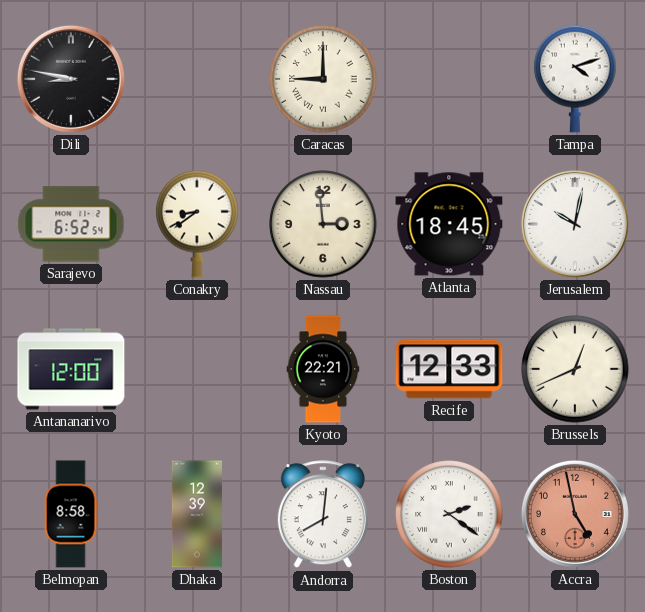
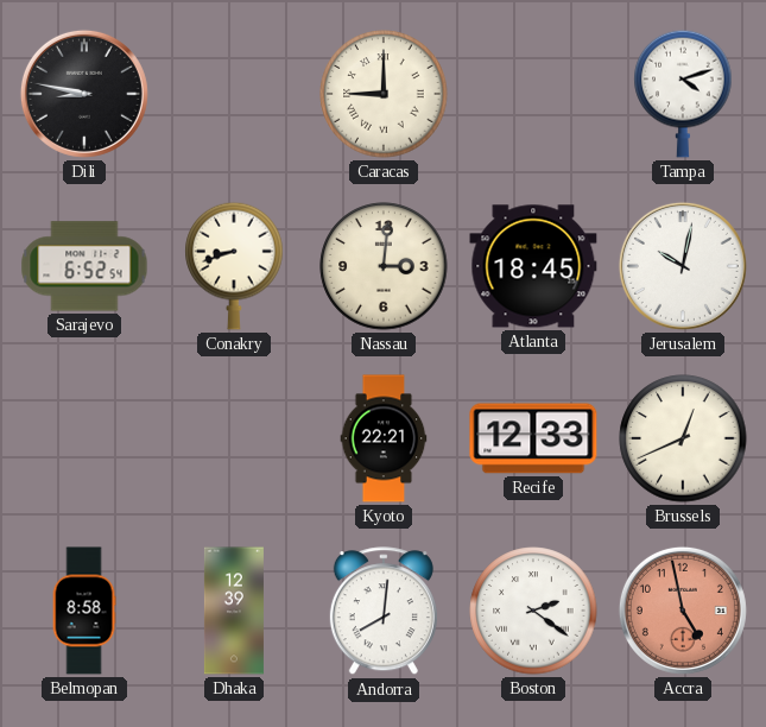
Conakry: 8:39 -> 8:42
Nassau: 2:59 -> 3:01
Antananarivo: 12:00 -> none
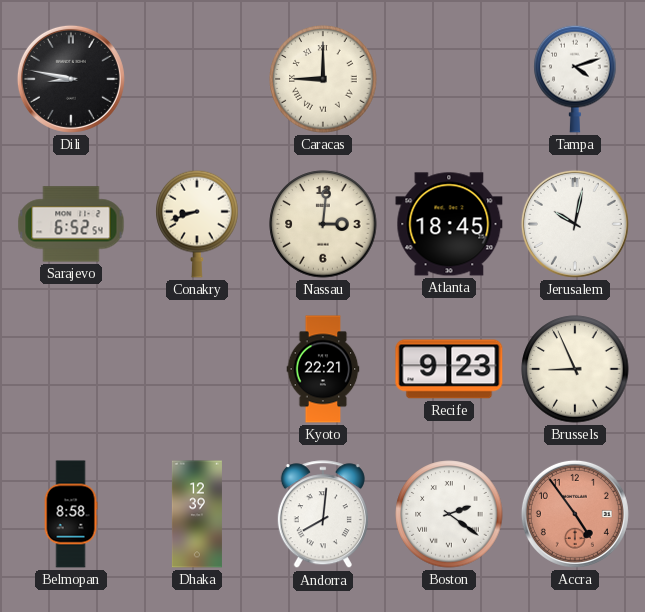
Recife: 12:33 -> 9:23
Brussels: 12:41 -> 8:56
Accra: 4:58 -> 4:54
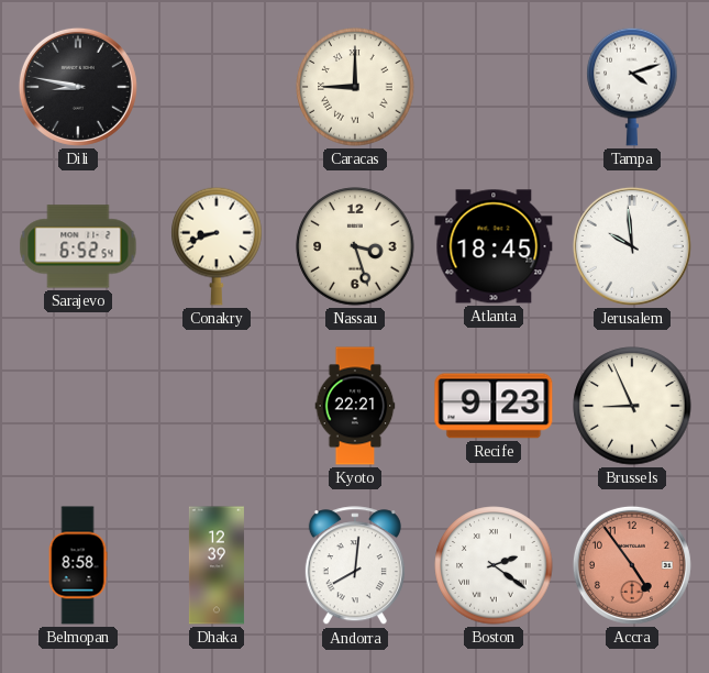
Nassau: 3:01 -> 3:27
Jerusalem: 10:02 -> 9:59
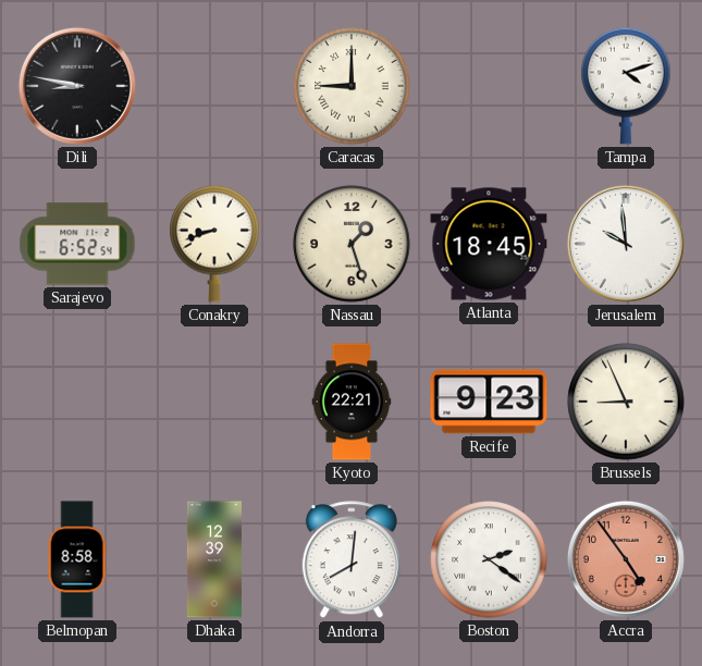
Nassau: 3:27 -> 1:27
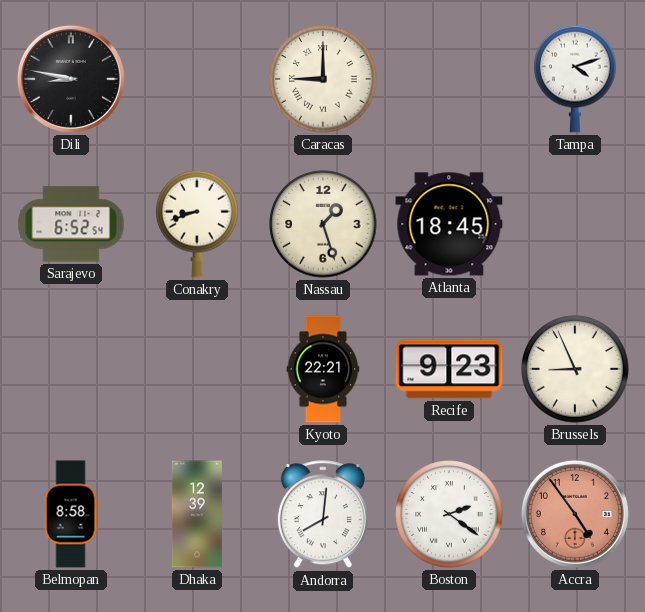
Jerusalem: 9:59 -> none
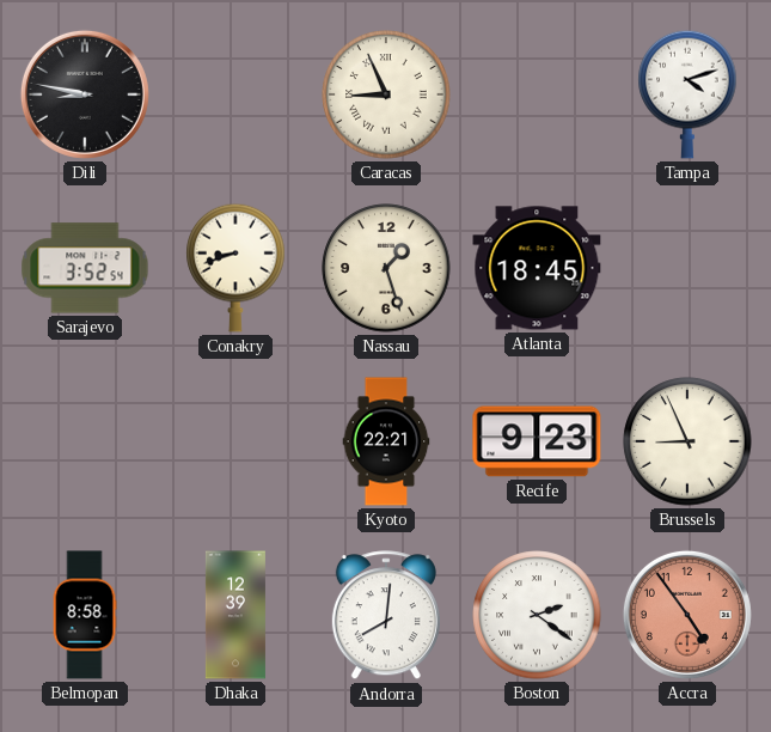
Caracas: 9:00 -> 8:56
Sarajevo: 6:52 -> 3:52
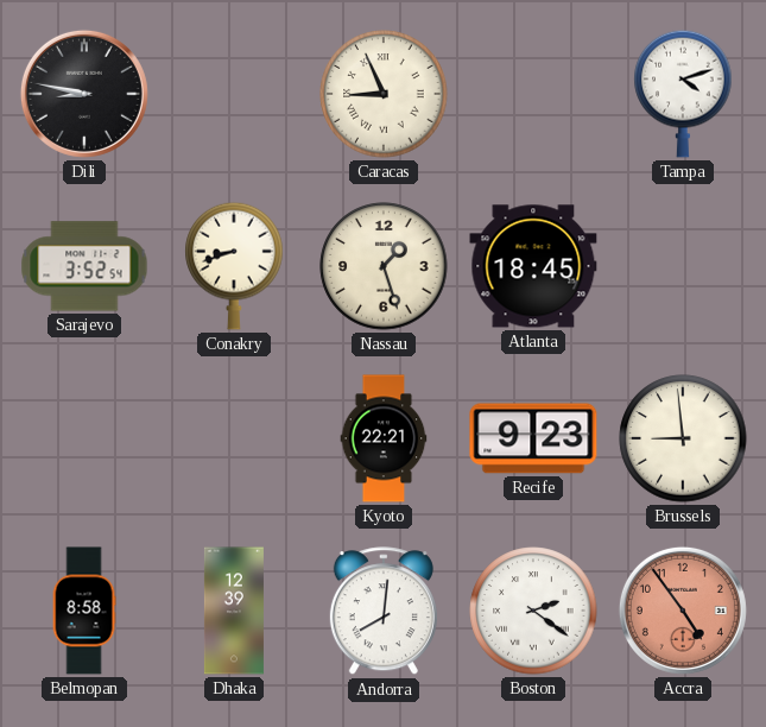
Brussels: 8:56 -> 8:59
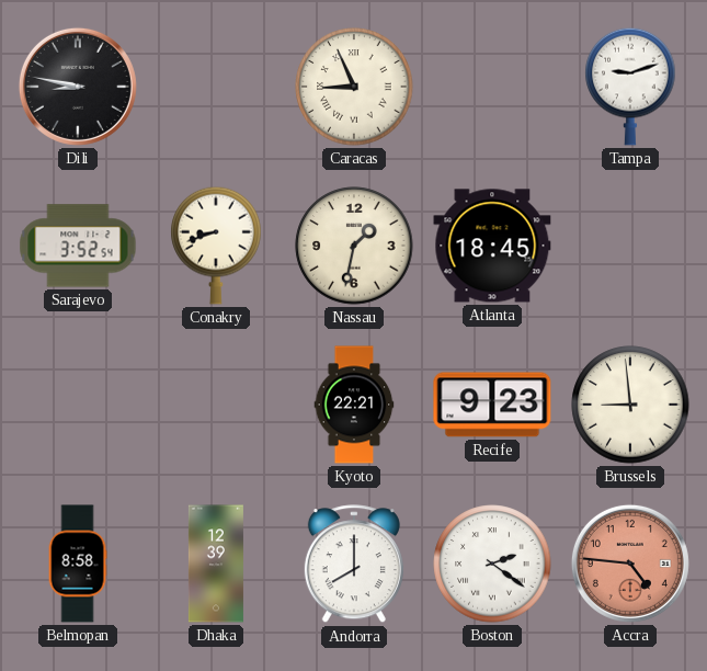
Tampa: 4:12 -> 9:12
Nassau: 1:27 -> 1:32
Andorra: 8:01 -> 8:00
Accra: 4:54 -> 4:46
